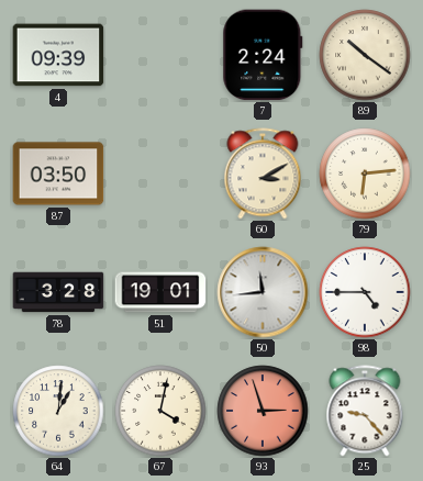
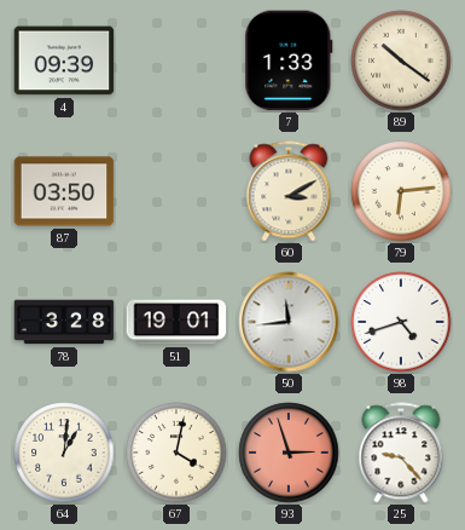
7: 2:24 -> 1:33
98: 4:45 -> 4:42
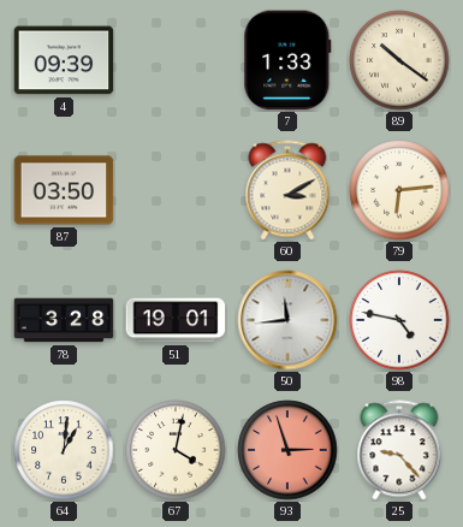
98: 4:42 -> 4:47
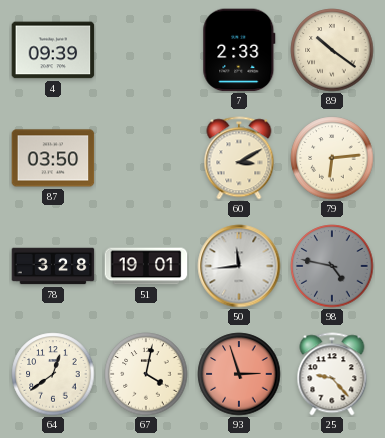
7: 1:33 -> 2:33
98 dial: white -> grey
64: 1:01 -> 12:39
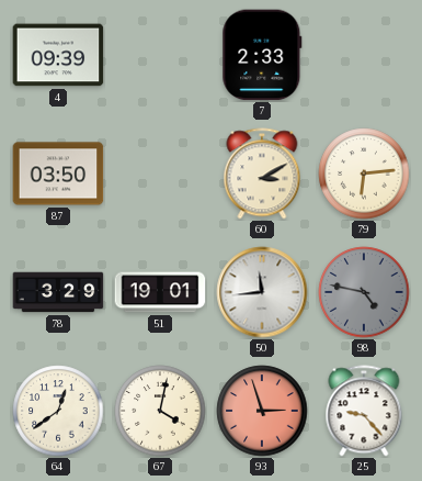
89: 10:21 -> none
78: 3:28 -> 3:29
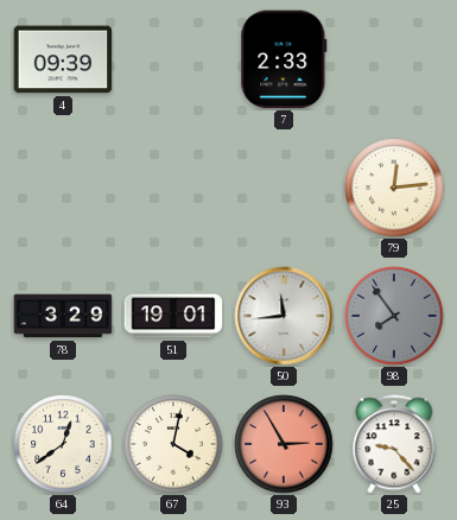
87: 03:50 -> none
60: 3:10 -> none
79: 6:14 -> 12:14
98: 4:47 -> 7:54
93: 2:57 -> 2:55
